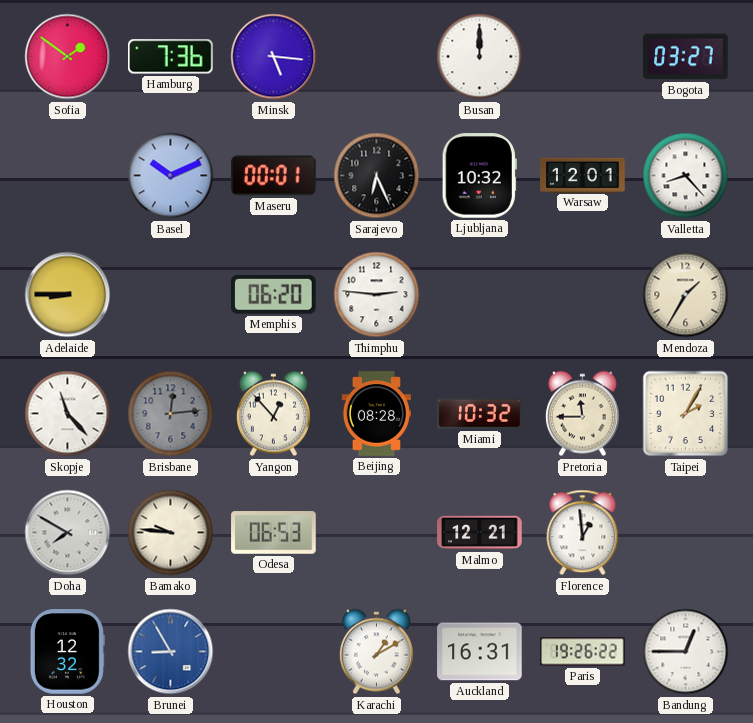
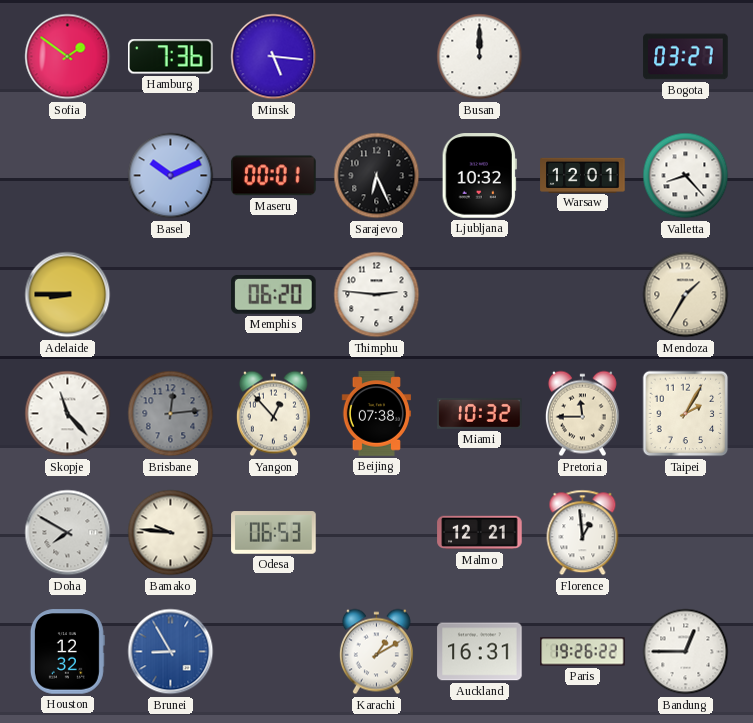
Beijing: 08:28 -> 07:38
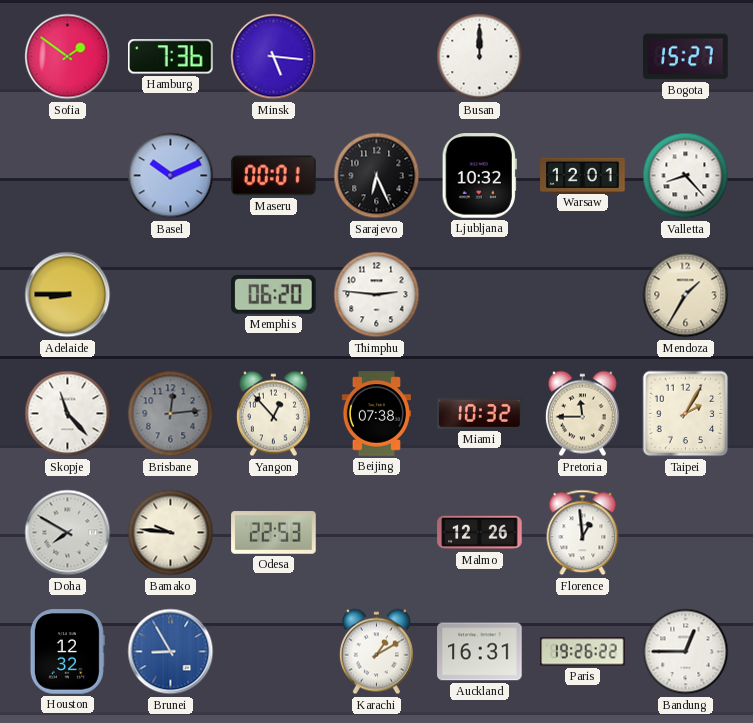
Bogota: 03:27 -> 15:27
Odesa: 06:53 -> 22:53
Malmo: 12:21 -> 12:26
